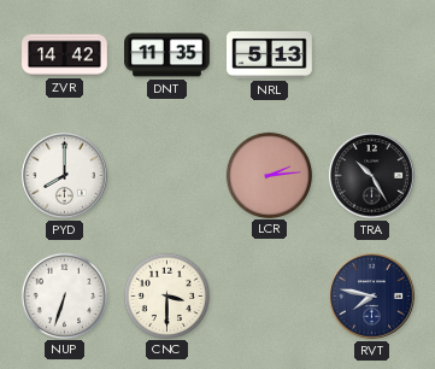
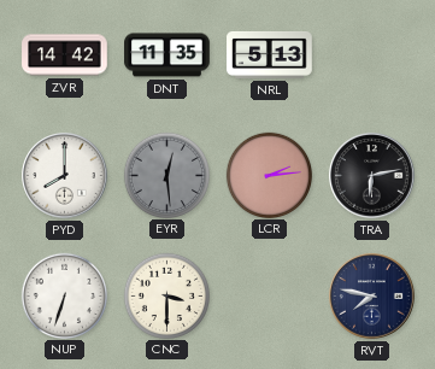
EYR: none -> 12:29
TRA: 10:25 -> 6:13
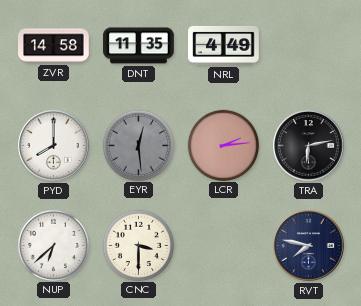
ZVR: 14:42 -> 14:58
NRL: 5:13 -> 4:49
NUP: 6:33 -> 6:38
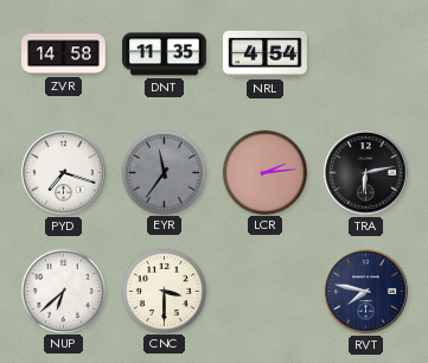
NRL: 4:49 -> 4:54
PYD: 8:00 -> 7:18
EYR: 12:29 -> 11:36
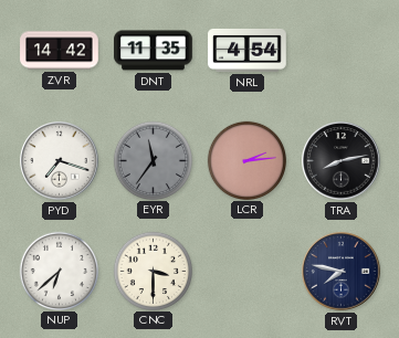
ZVR: 14:58 -> 14:42
TRA: 6:13 -> 8:13
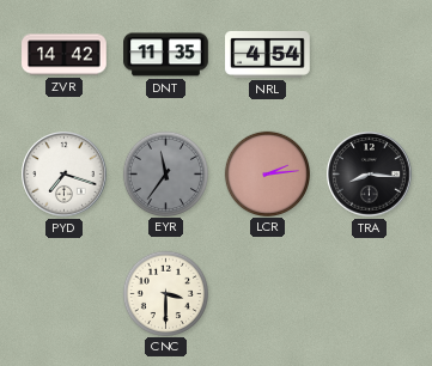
TRA: 8:13 -> 8:16
NUP: 6:38 -> none
RVT: 7:47 -> none
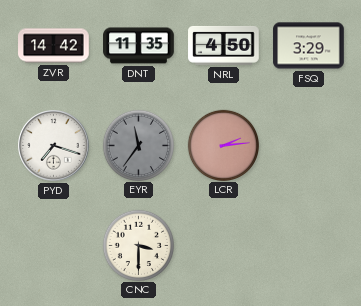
NRL: 4:54 -> 4:50
FSQ: none -> 3:29
TRA: 8:16 -> none
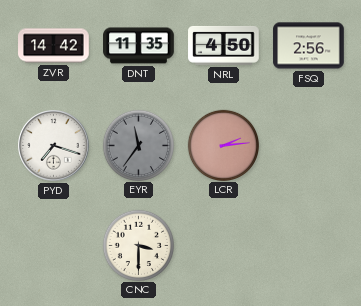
FSQ: 3:29 -> 2:56
